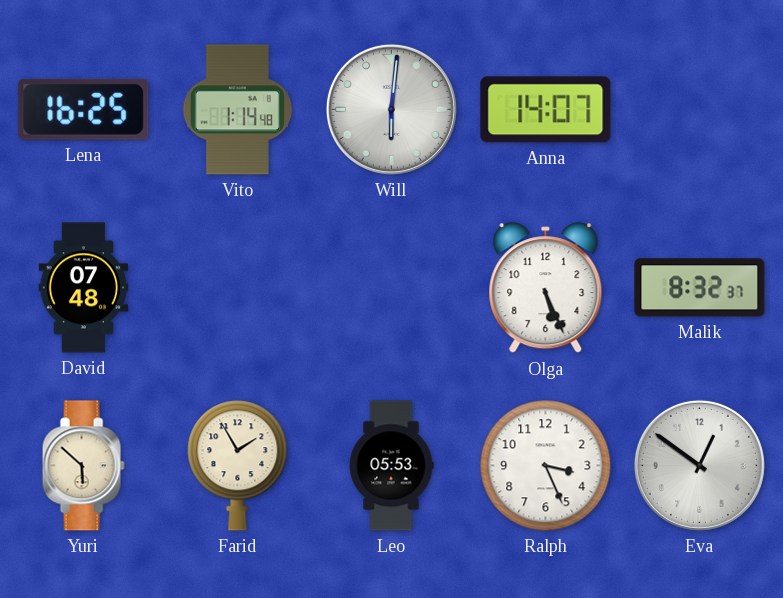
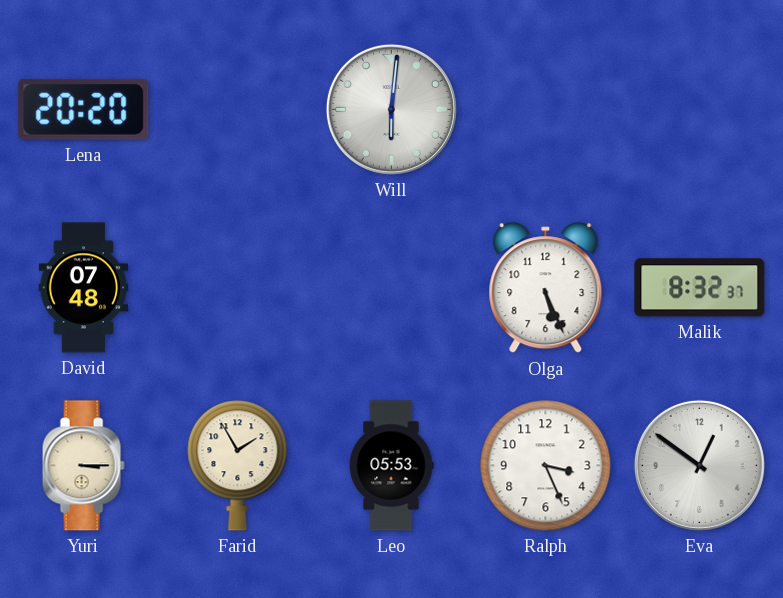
Lena: 16:25 -> 20:20
Vito: 1:14 -> none
Anna: 14:07 -> none
Yuri: 5:52 -> 3:15
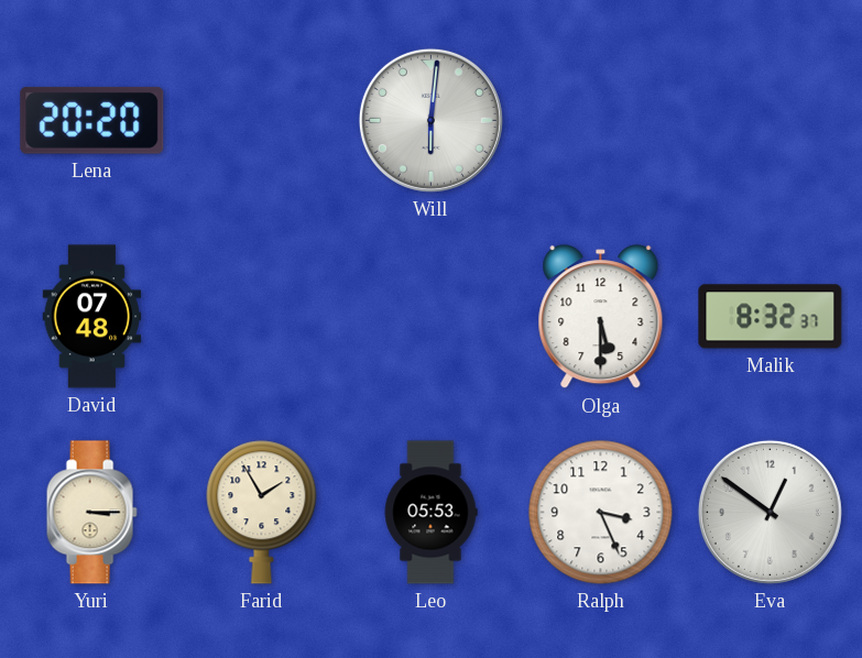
Olga: 5:26 -> 5:30
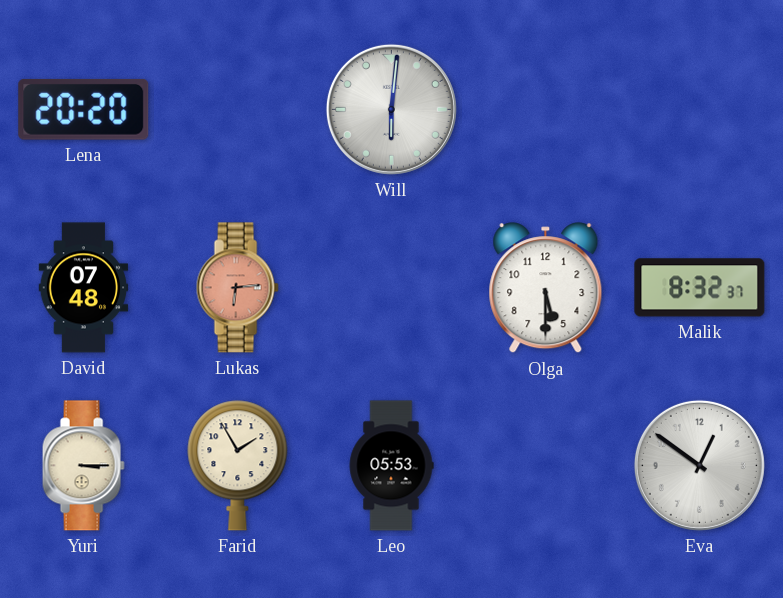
Lukas: none -> 6:14
Ralph: 3:26 -> none
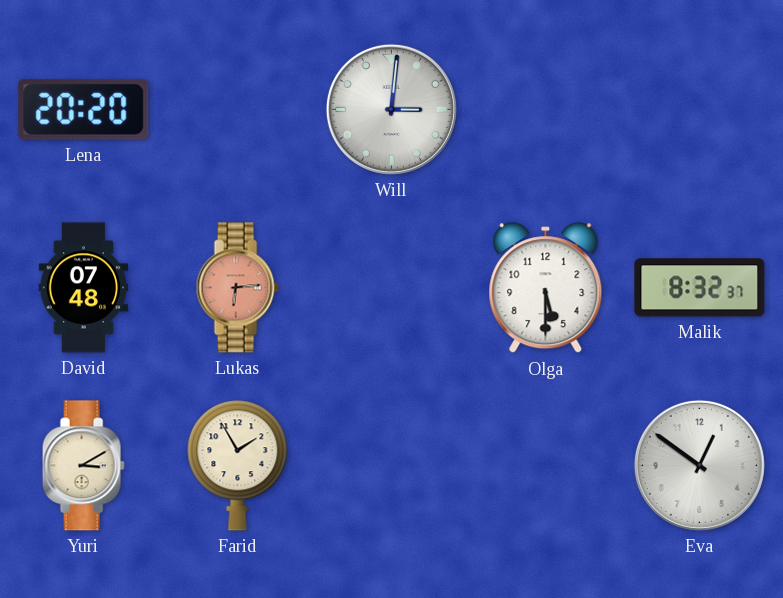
Will: 6:01 -> 3:01
Yuri: 3:15 -> 3:10
Leo: 05:53 -> none
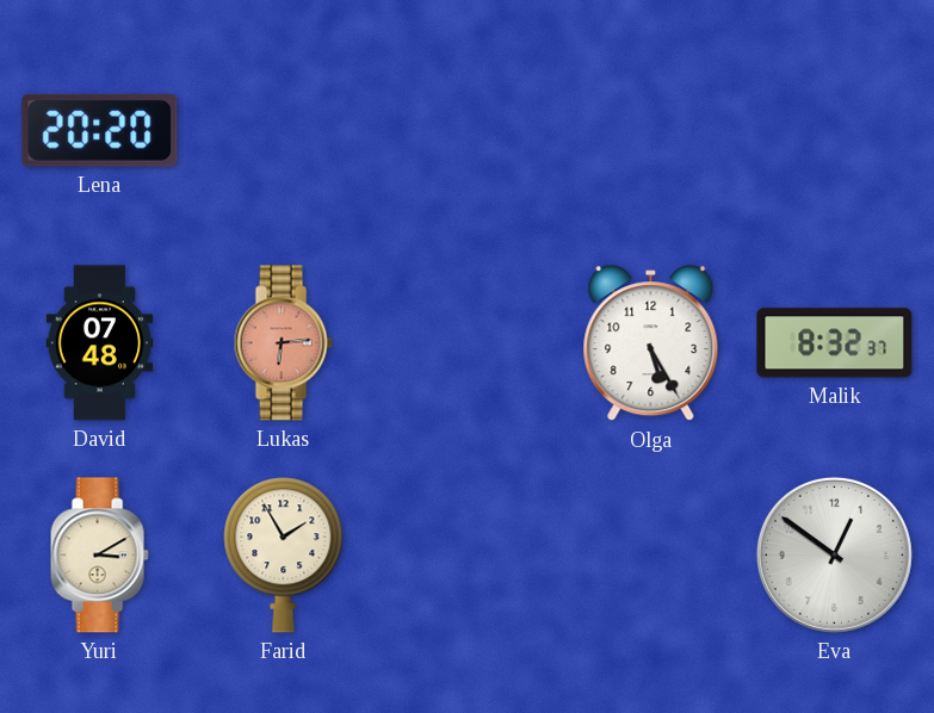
Will: 3:01 -> none
Olga: 5:30 -> 5:25
